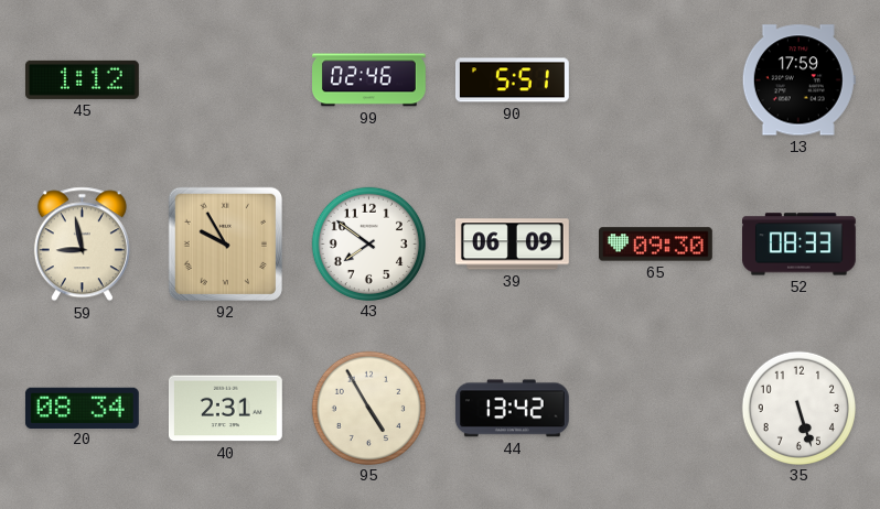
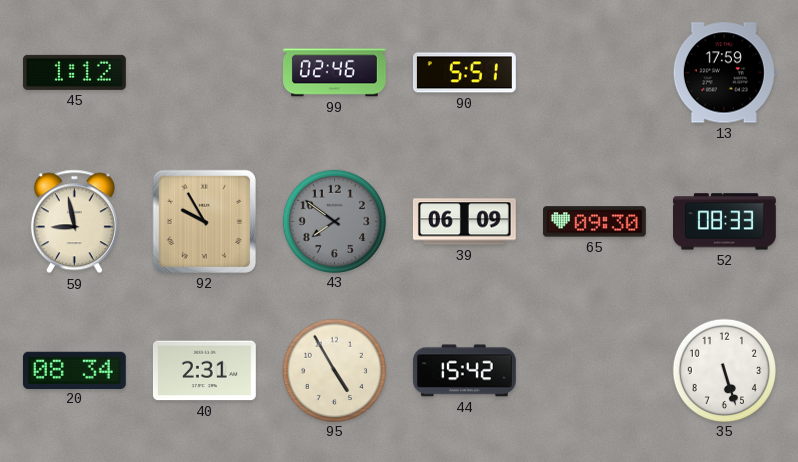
43 dial: white -> grey
44: 13:42 -> 15:42
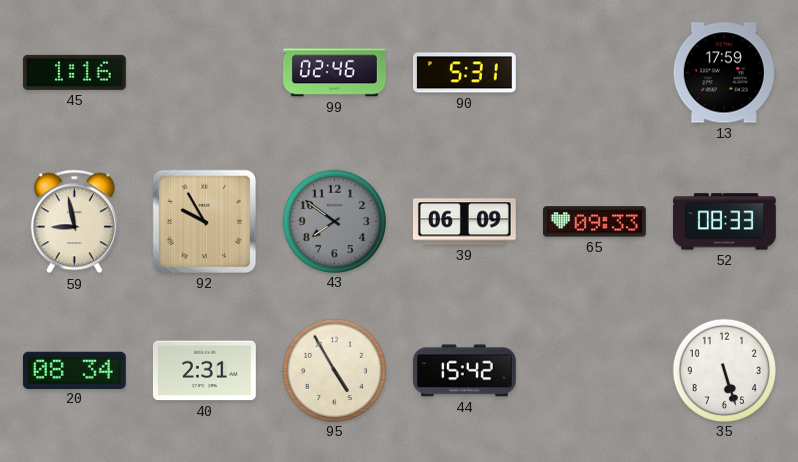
45: 1:12 -> 1:16
90: 5:51 -> 5:31
65: 09:30 -> 09:33
